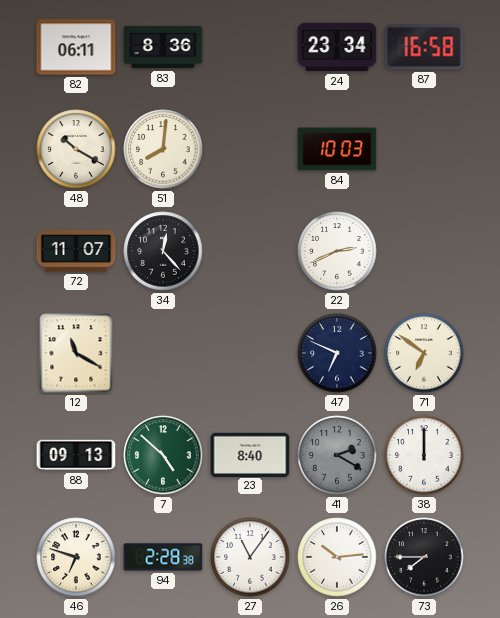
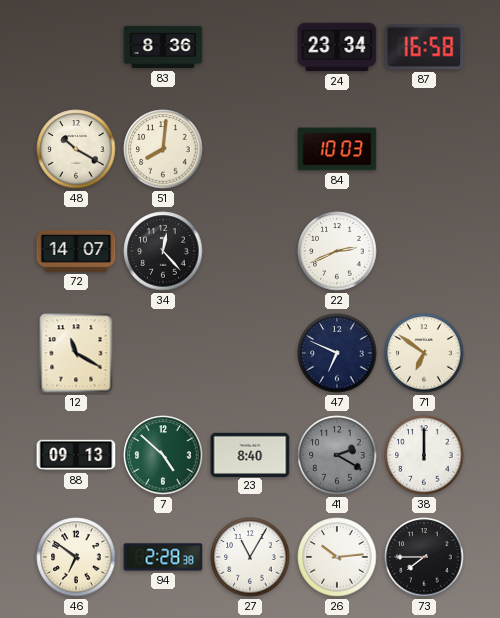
82: 06:11 -> none
72: 11:07 -> 14:07
46: 6:48 -> 6:51
27: 11:06 -> 11:05
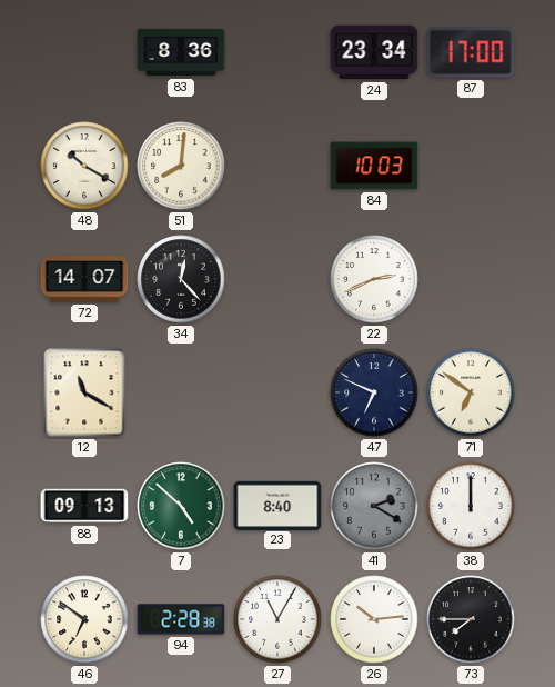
87: 16:58 -> 17:00
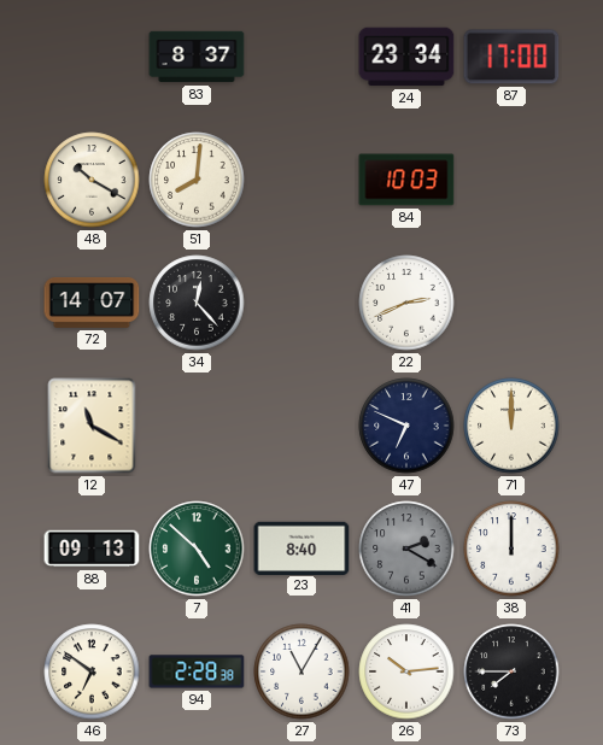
83: 8:36 -> 8:37
71: 6:51 -> 12:00
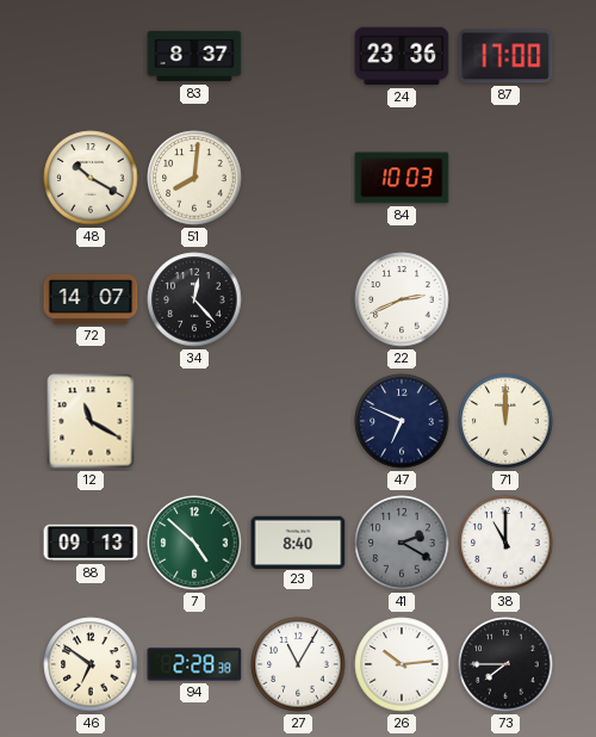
24: 23:34 -> 23:36
38: 12:00 -> 11:00
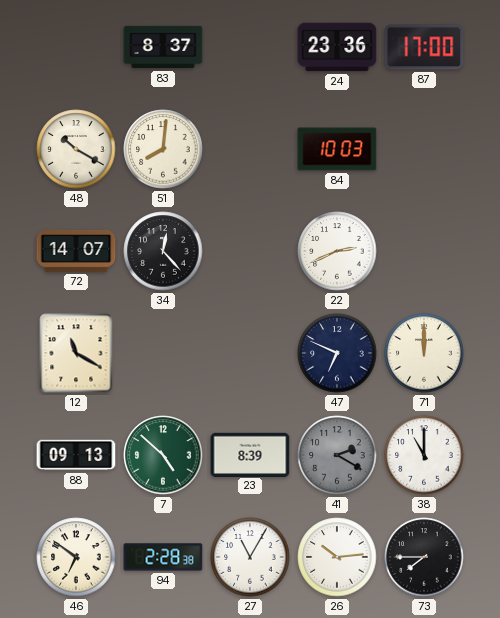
23: 8:40 -> 8:39
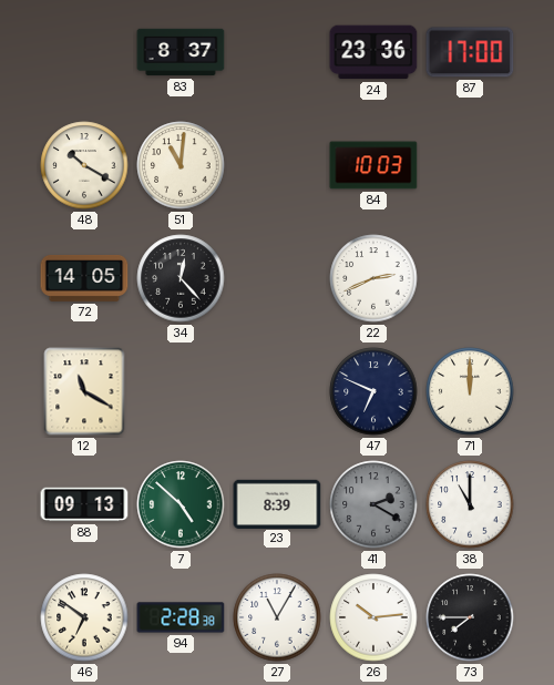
51: 8:01 -> 11:01
72: 14:07 -> 14:05
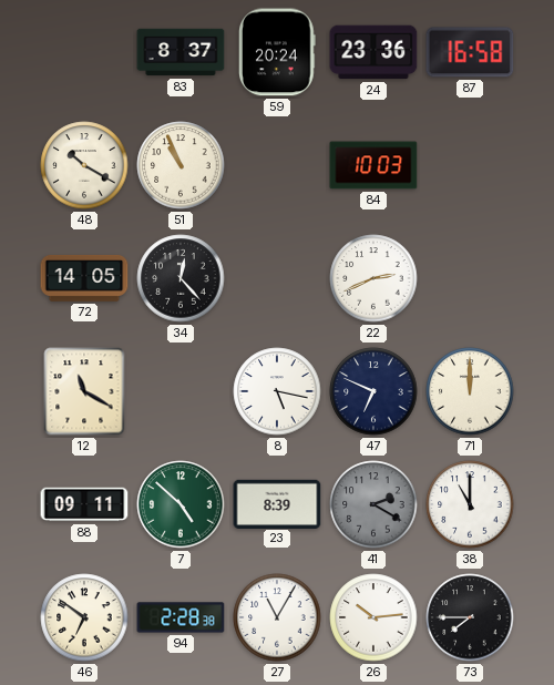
59: none -> 20:24
87: 17:00 -> 16:58
51: 11:01 -> 10:56
8: none -> 5:17
88: 09:13 -> 09:11
